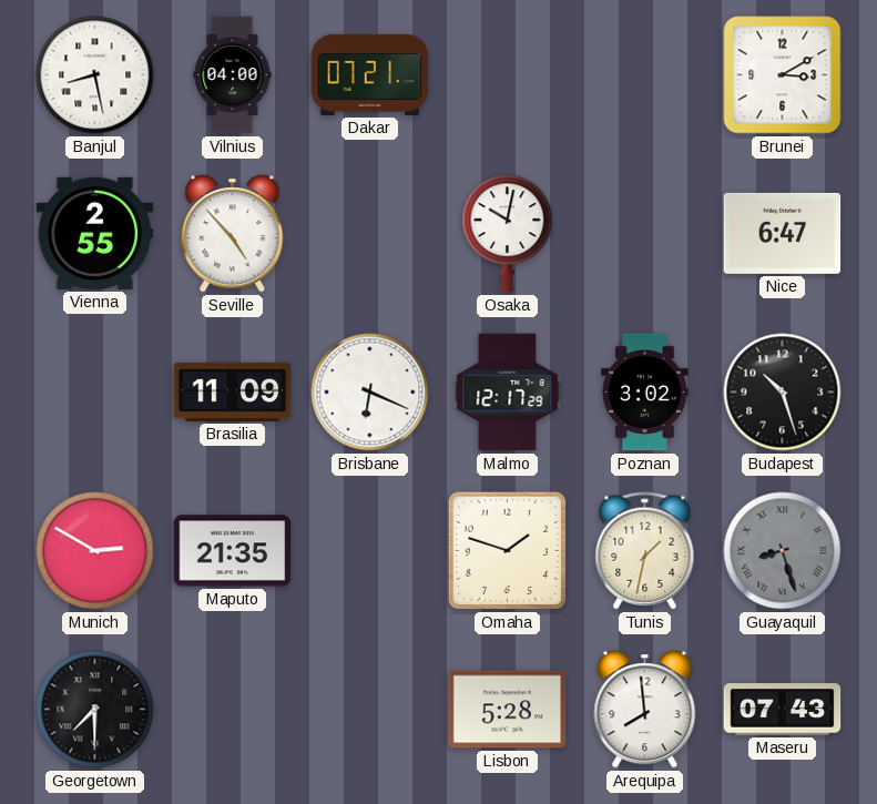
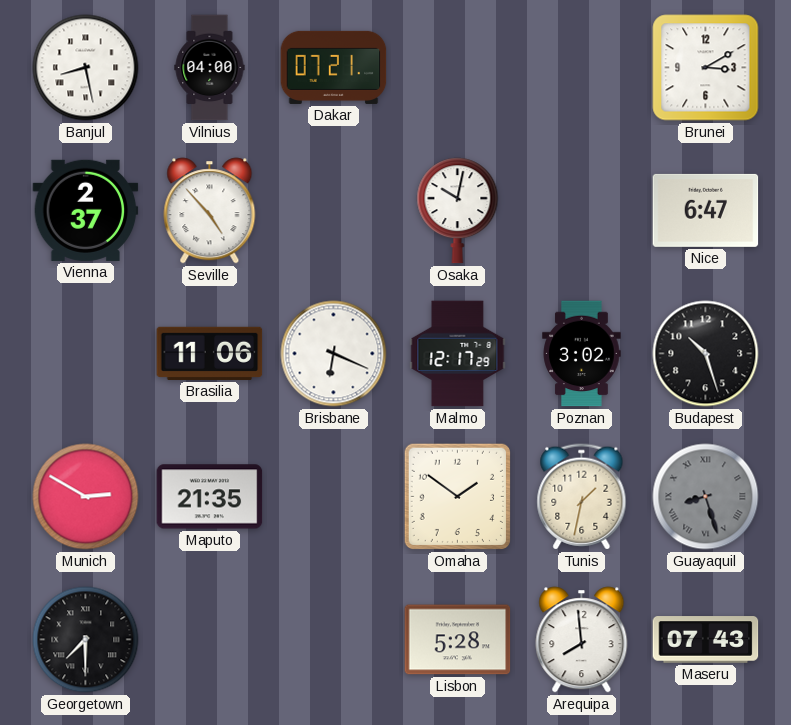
Vienna: 2:55 -> 2:37
Brasilia: 11:09 -> 11:06
Omaha: 1:48 -> 1:51
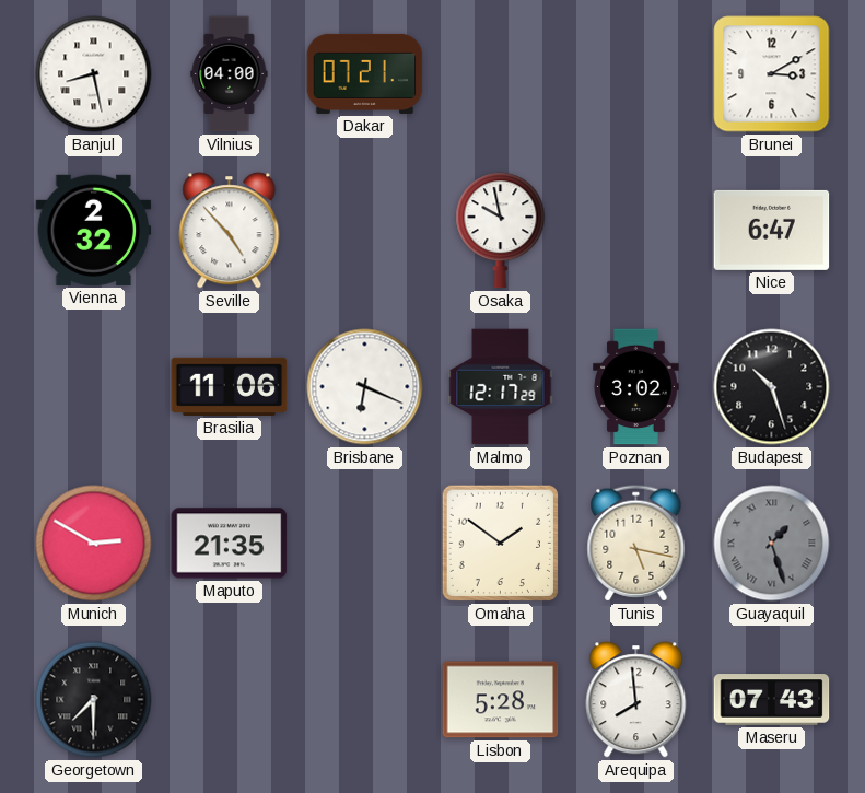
Vienna: 2:37 -> 2:32
Osaka: 10:02 -> 9:58
Tunis: 1:32 -> 5:17
Guayaquil: 8:27 -> 1:27
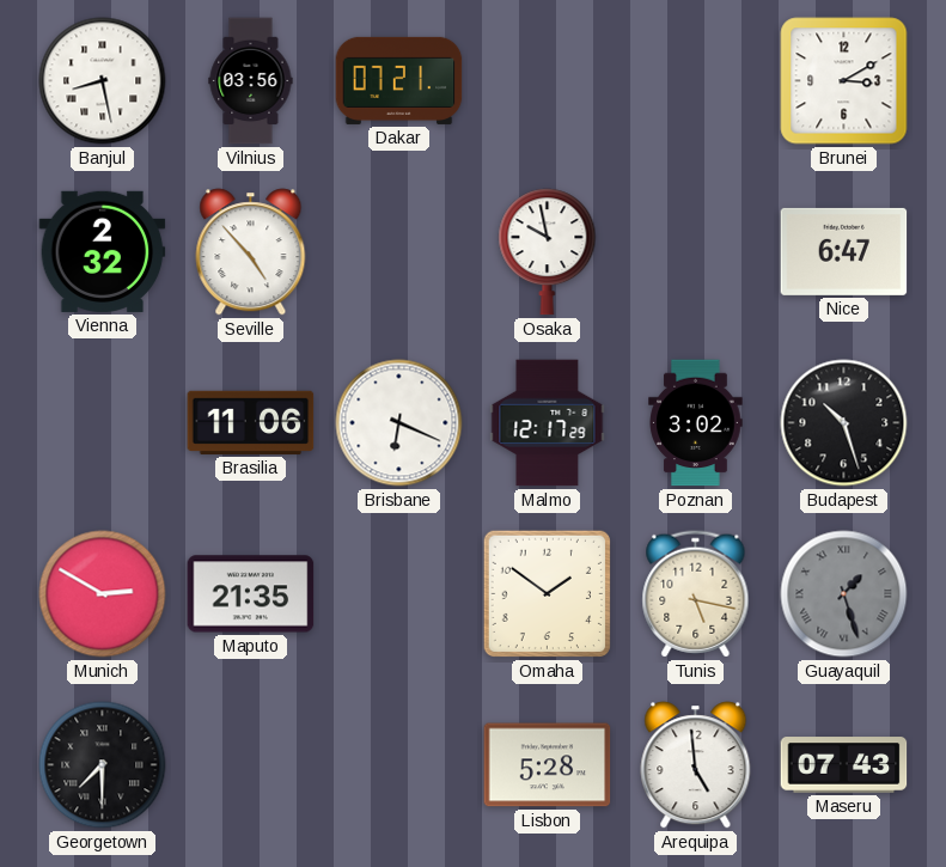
Vilnius: 04:00 -> 03:56
Arequipa: 7:59 -> 4:59
